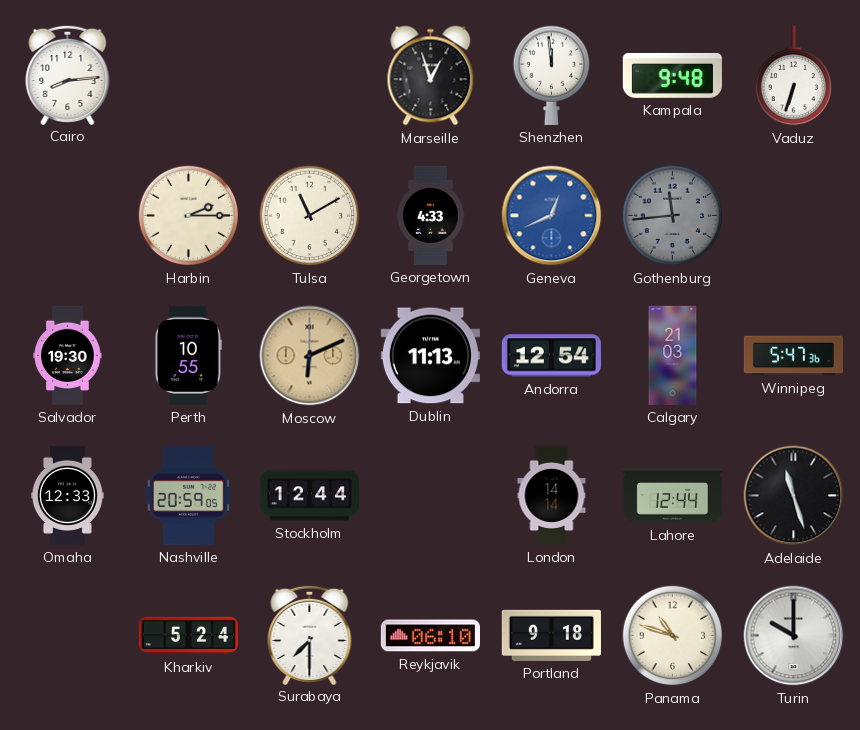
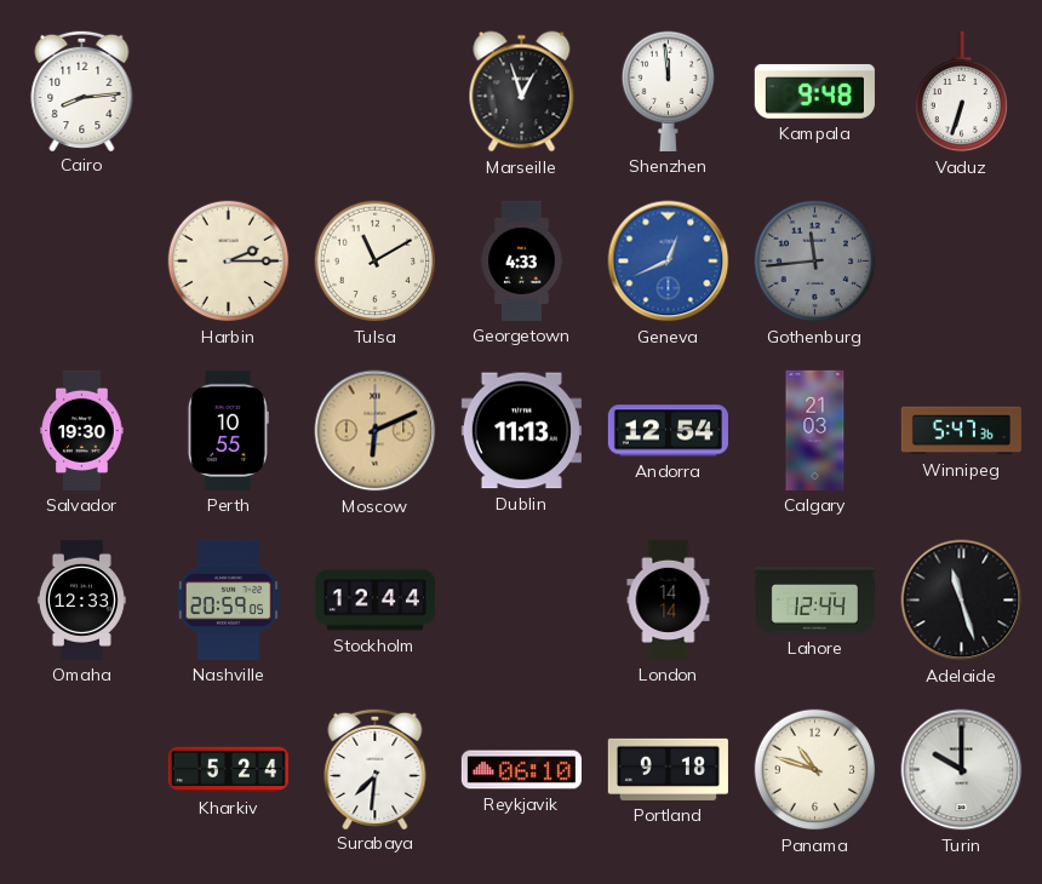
Surabaya: 7:30 -> 7:31
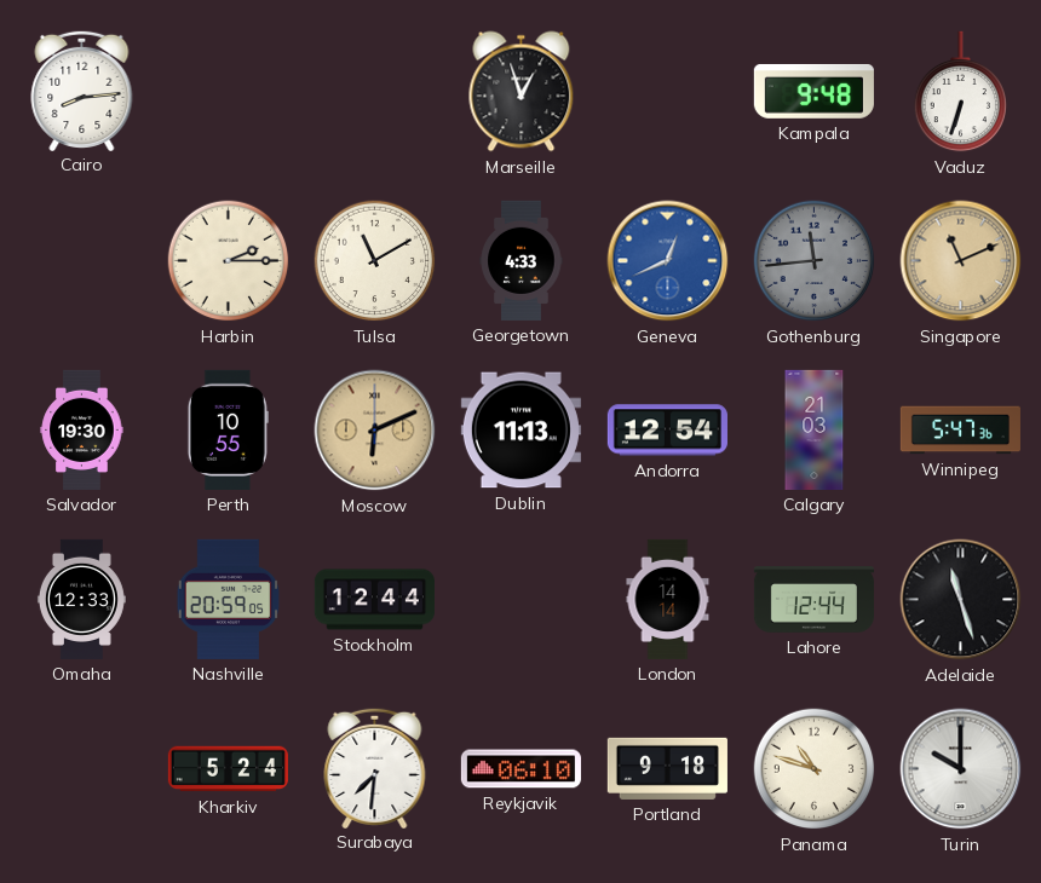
Shenzhen: 11:59 -> none
Singapore: none -> 11:11
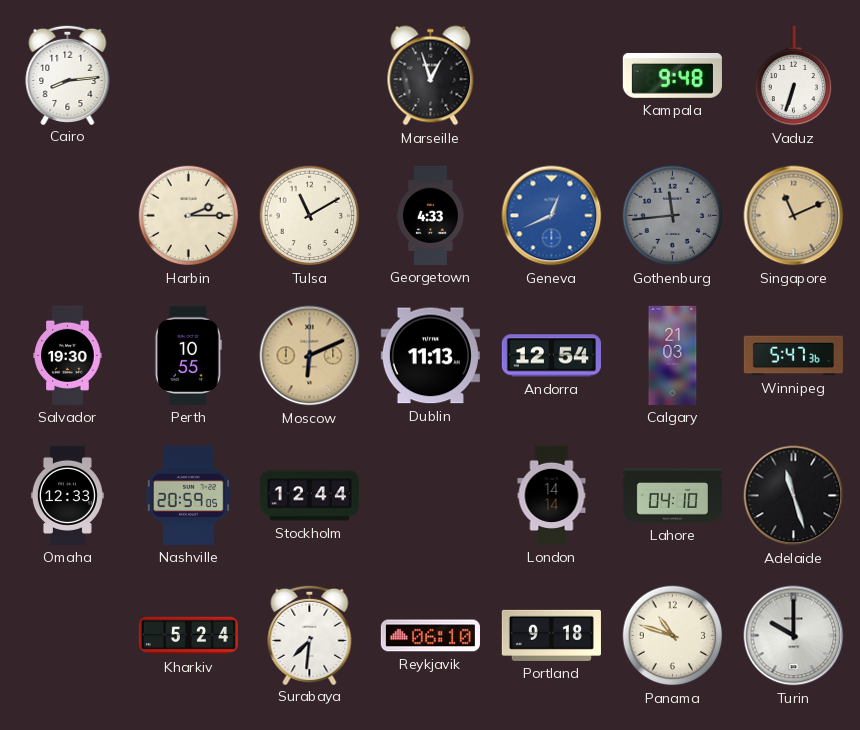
Lahore: 12:44 -> 04:10
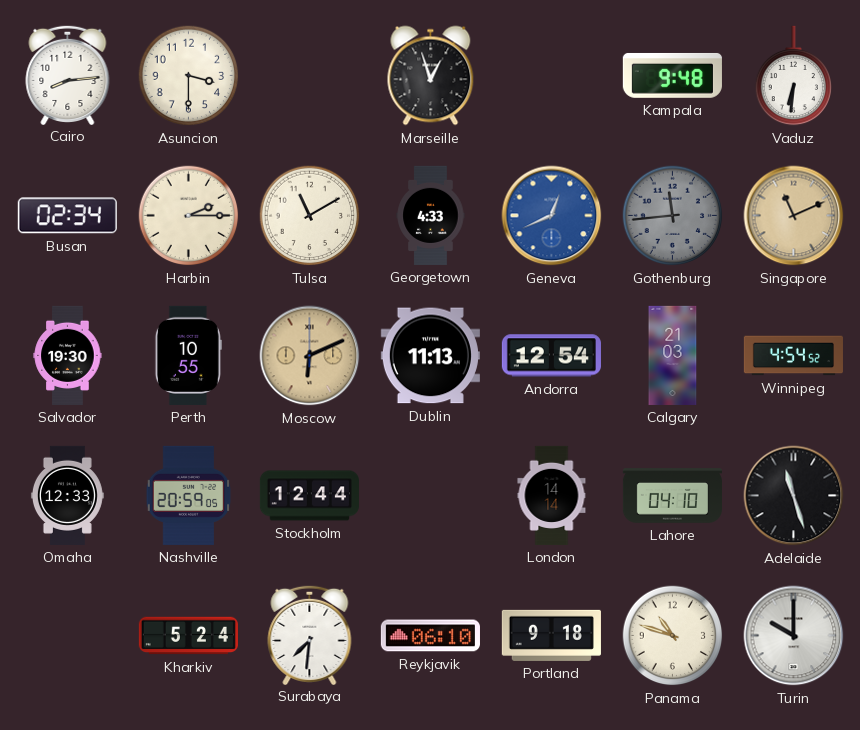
Asuncion: none -> 3:30
Vaduz: 6:33 -> 6:31
Busan: none -> 02:34
Winnipeg: 5:47 -> 4:54
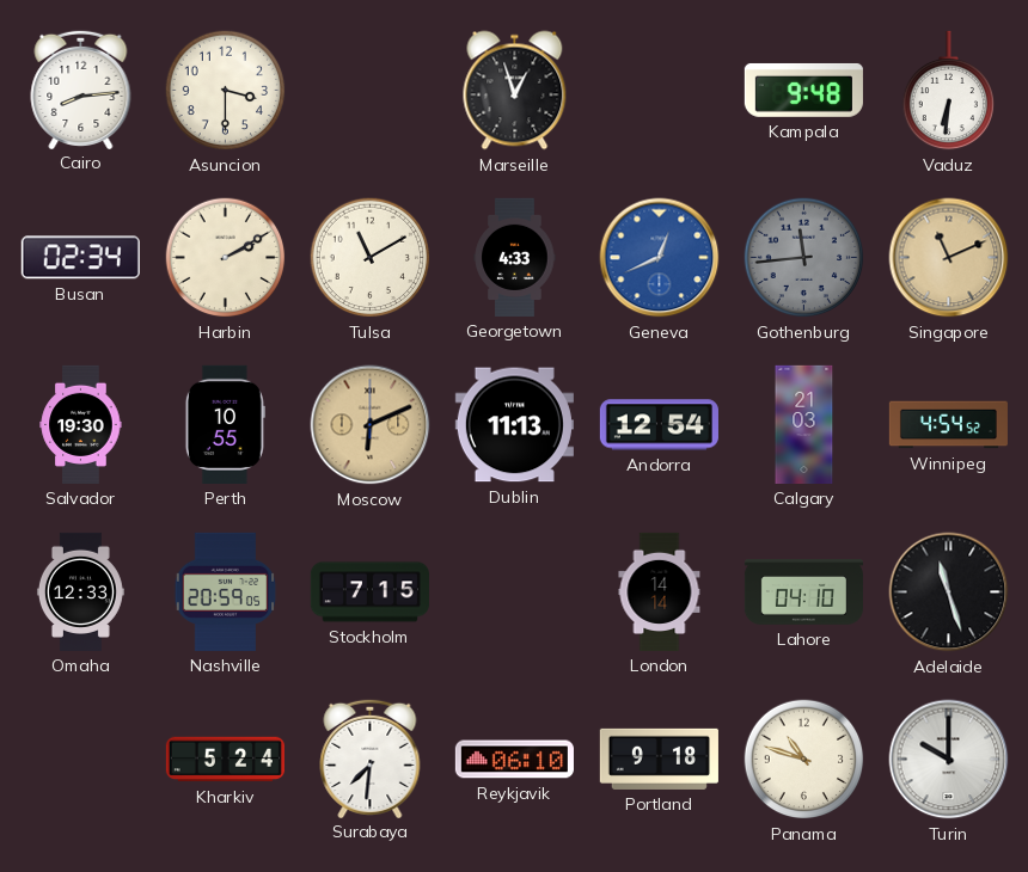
Harbin: 2:15 -> 2:10
Stockholm: 12:44 -> 7:15
